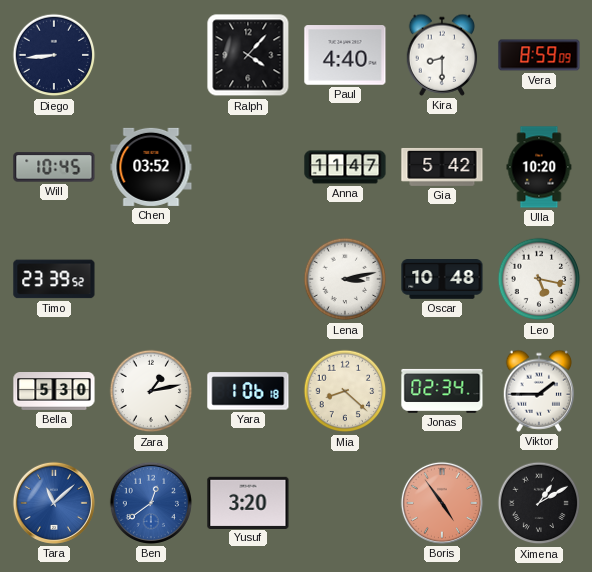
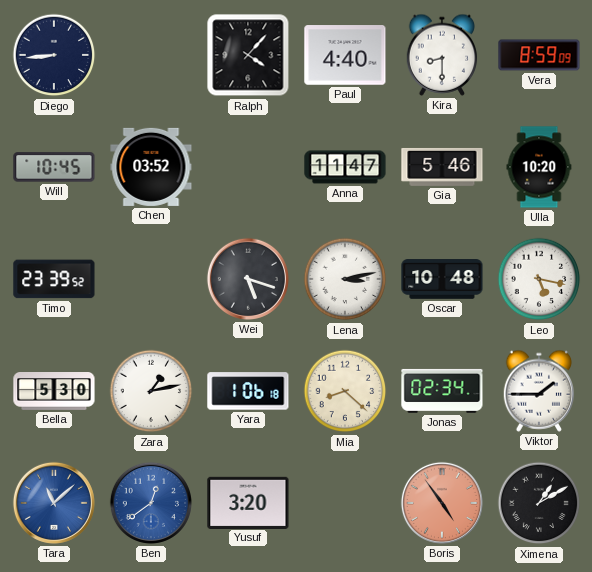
Gia: 5:42 -> 5:46
Wei: none -> 5:18
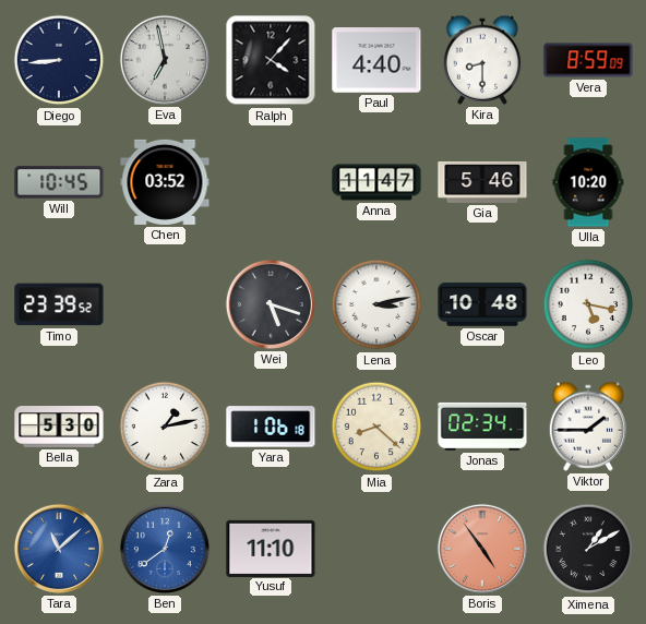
Eva: none -> 6:58
Yusuf: 3:20 -> 11:10
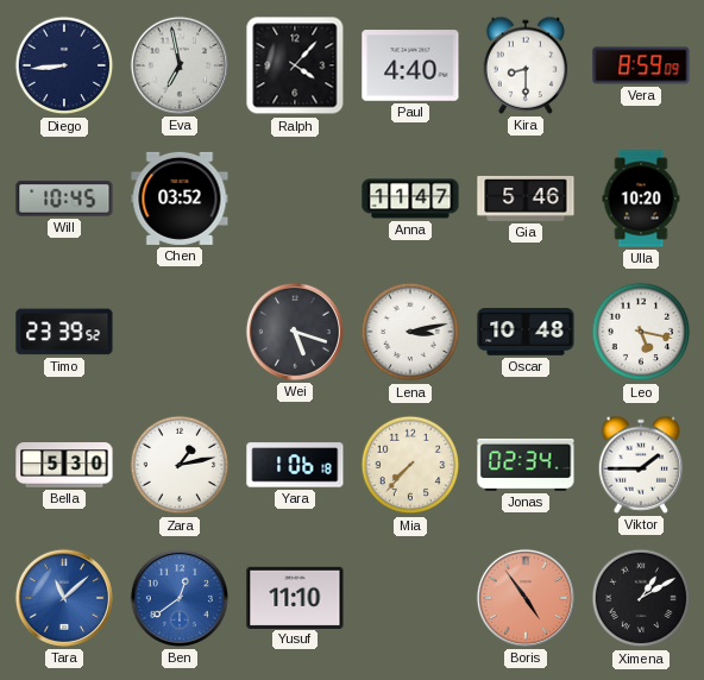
Mia: 8:22 -> 7:37
